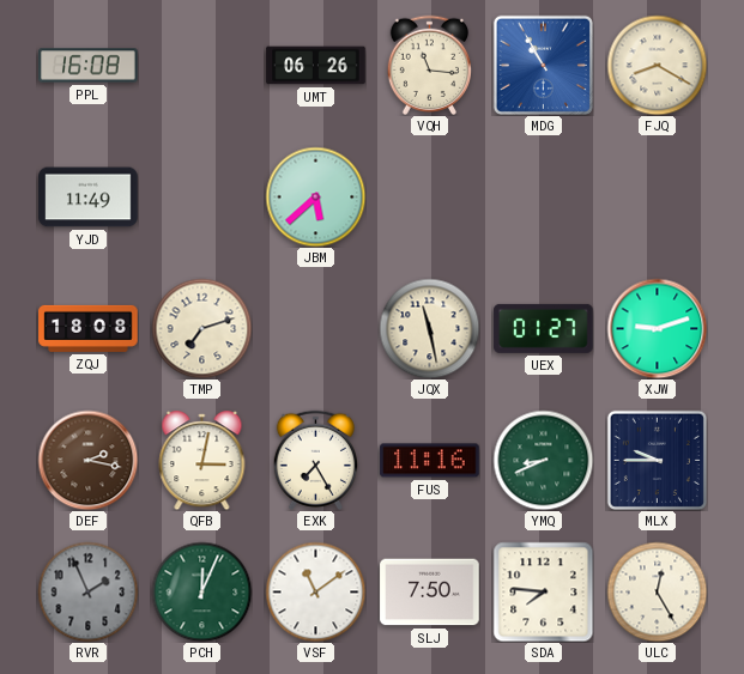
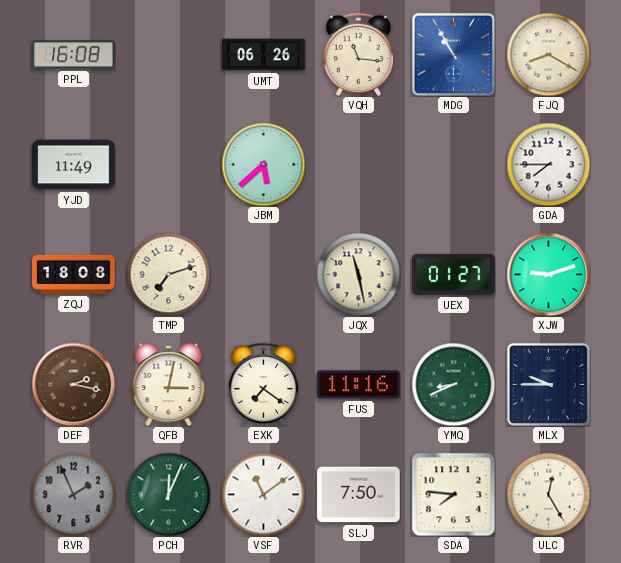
GDA: none -> 7:45
EXK: 7:25 -> 7:21
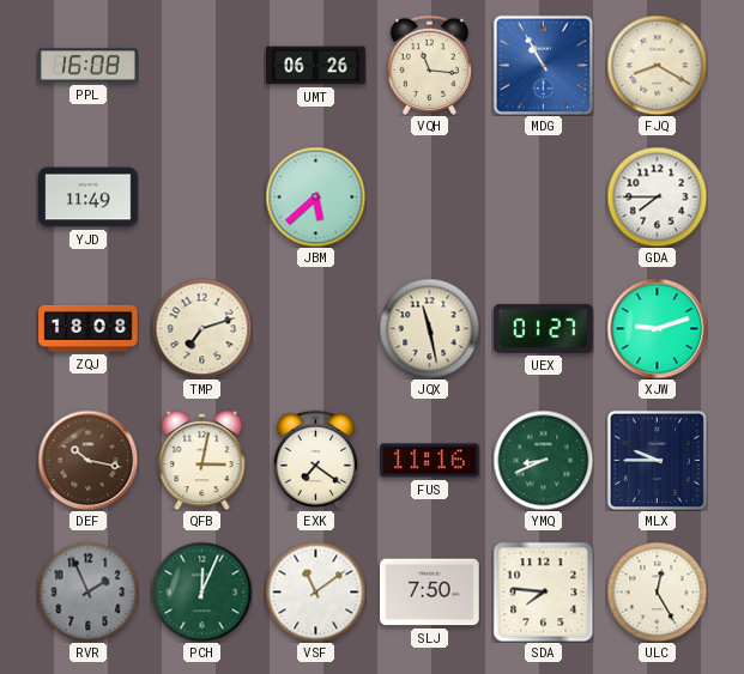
DEF: 2:17 -> 10:17
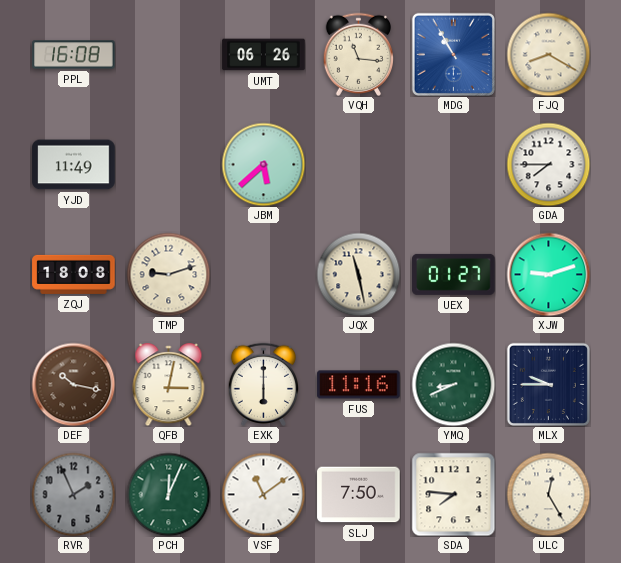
TMP: 7:12 -> 9:12
EXK: 7:21 -> 6:00
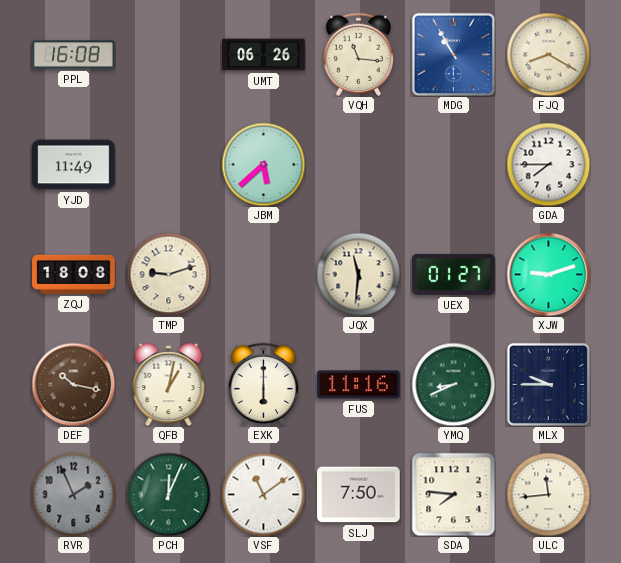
JQX: 11:28 -> 11:31
QFB: 3:02 -> 1:02
ULC: 12:25 -> 11:44
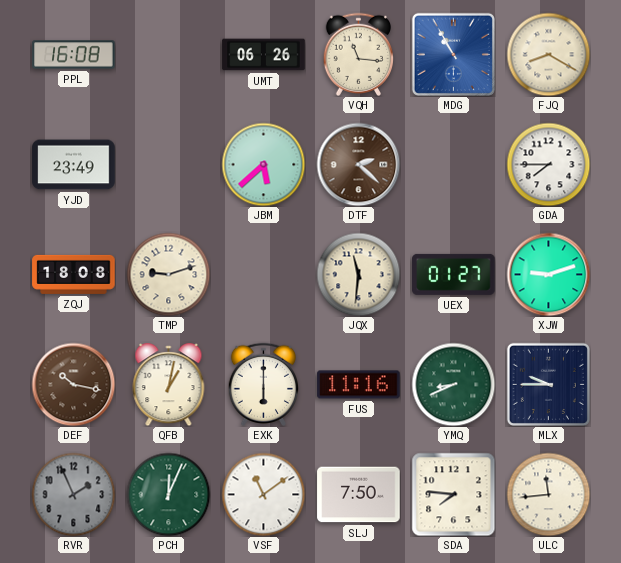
YJD: 11:49 -> 23:49
DTF: none -> 2:22
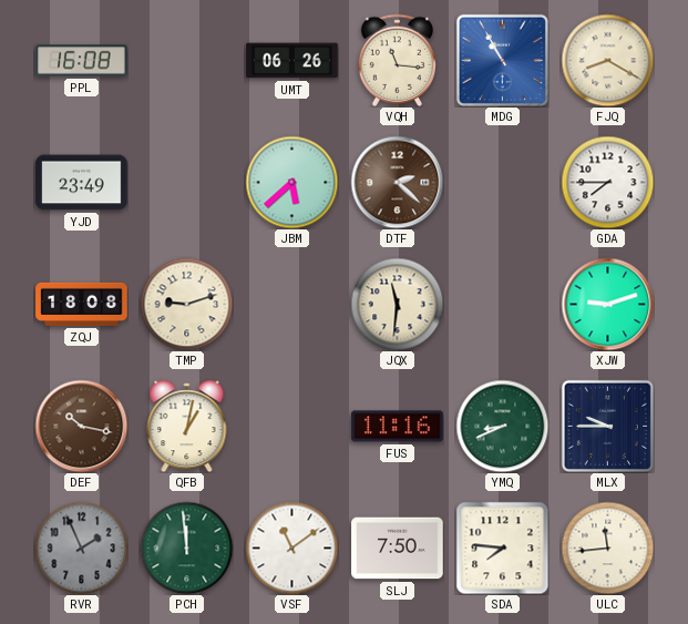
UEX: 01:27 -> none
EXK: 6:00 -> none
PCH: 12:04 -> 11:59
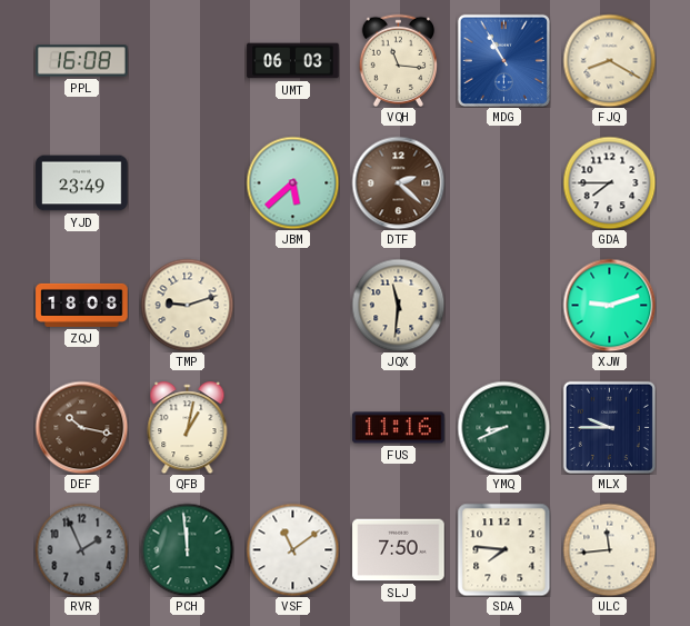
UMT: 06:26 -> 06:03
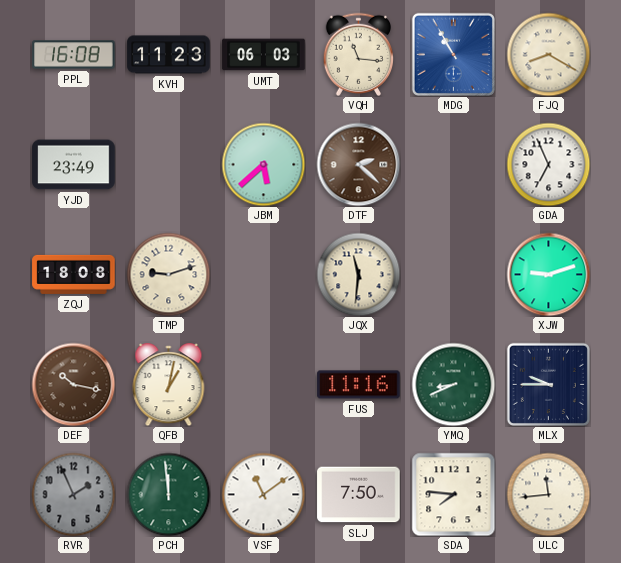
KVH: none -> 11:23
GDA: 7:45 -> 6:56
